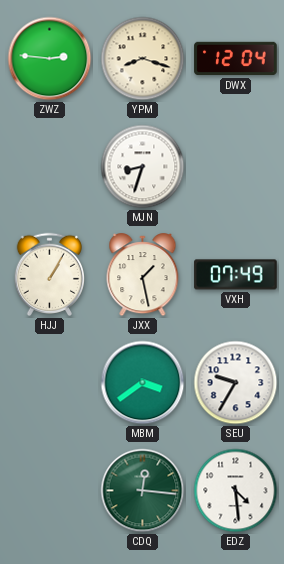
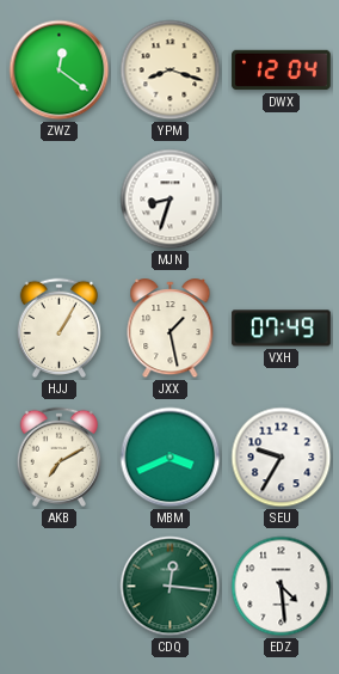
ZWZ: 2:46 -> 12:21
AKB: none -> 7:10
MBM: 3:39 -> 3:41
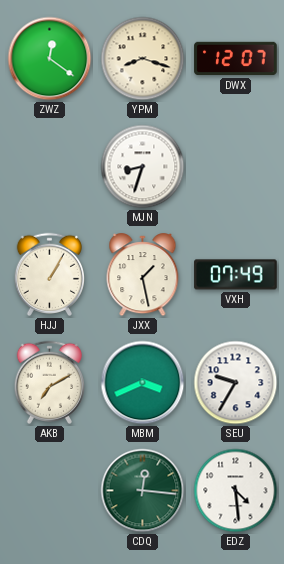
DWX: 12:04 -> 12:07
